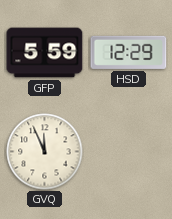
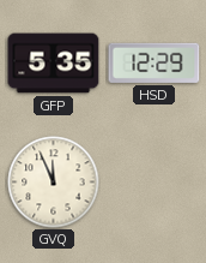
GFP: 5:59 -> 5:35
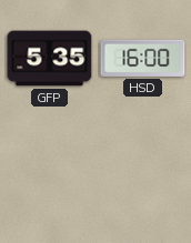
HSD: 12:29 -> 16:00
GVQ: 11:56 -> none
